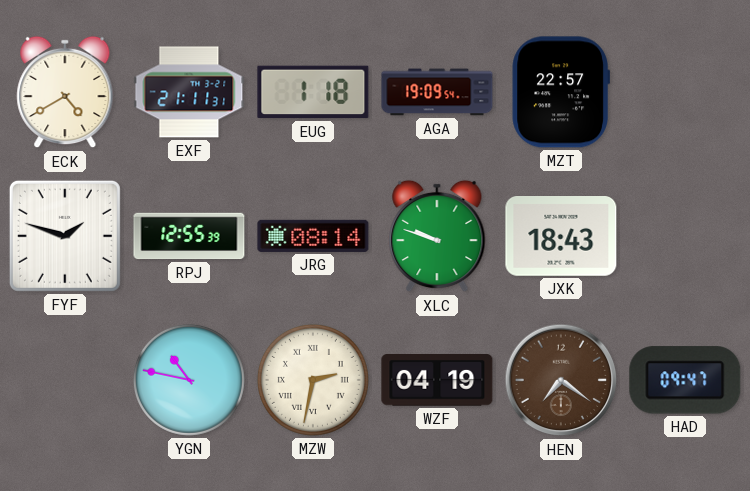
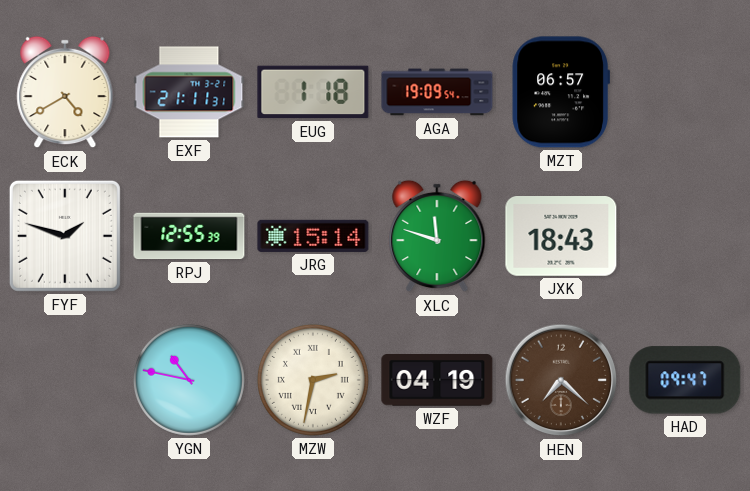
MZT: 22:57 -> 06:57
JRG: 08:14 -> 15:14
XLC: 9:48 -> 11:48
HEN: 7:21 -> 7:22
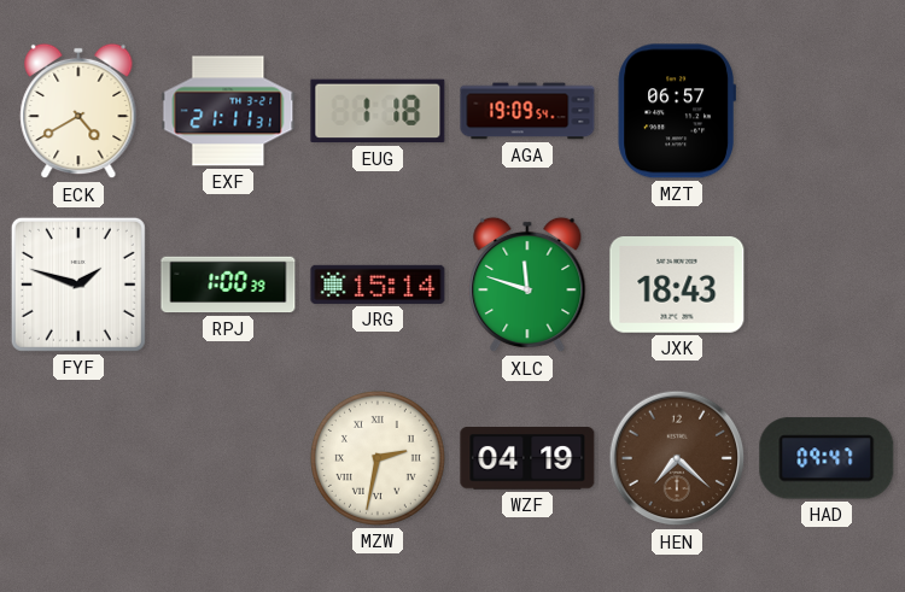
RPJ: 12:55 -> 1:00
YGN: 10:47 -> none
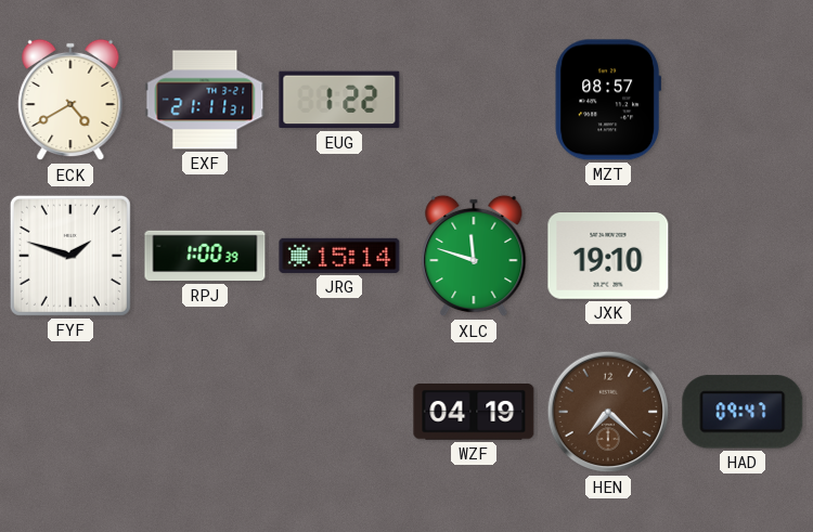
EUG: 1:18 -> 1:22
AGA: 19:09 -> none
MZT: 06:57 -> 08:57
JXK: 18:43 -> 19:10
MZW: 2:32 -> none
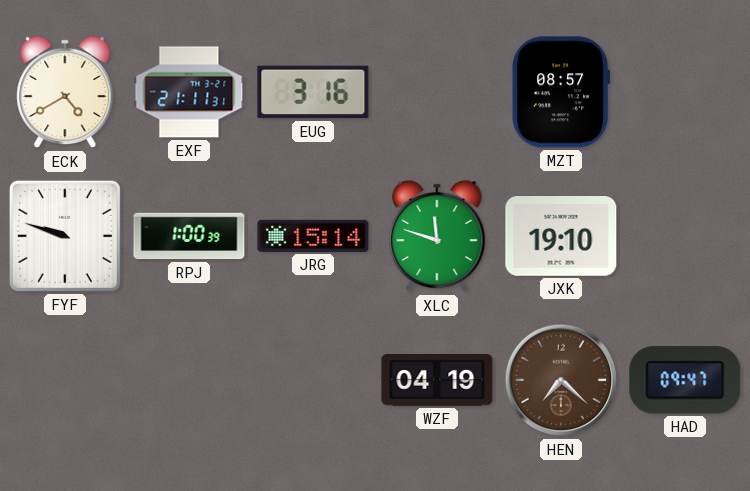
EUG: 1:22 -> 3:16
FYF: 1:48 -> 9:48
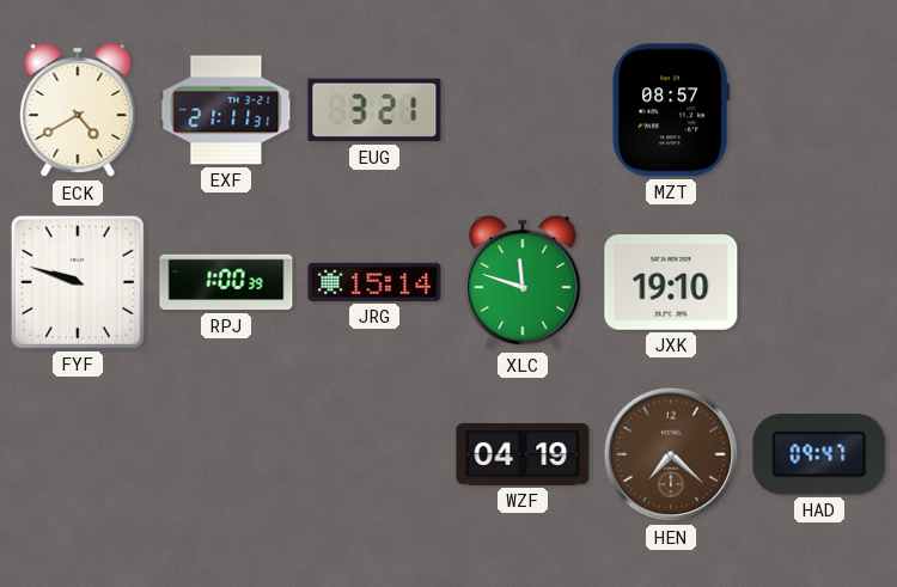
EUG: 3:16 -> 3:21
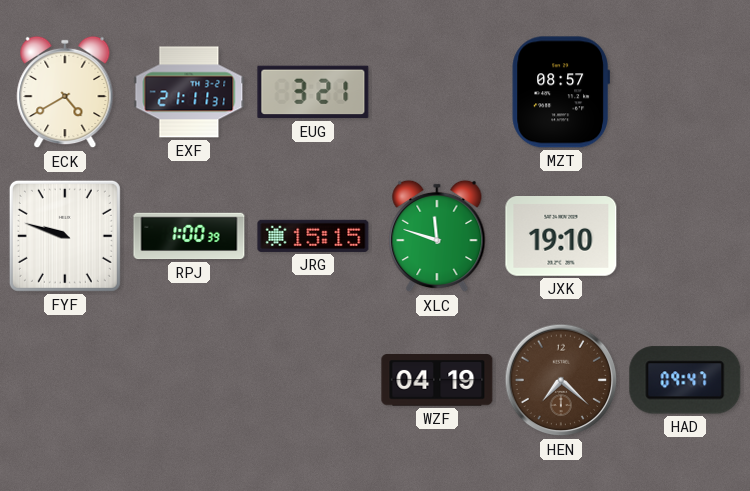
JRG: 15:14 -> 15:15
